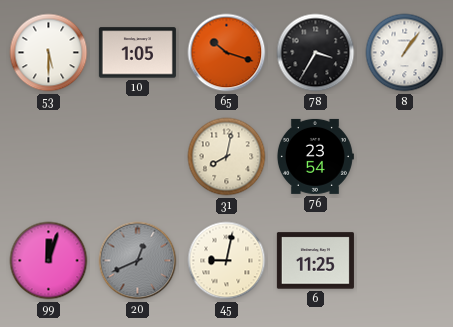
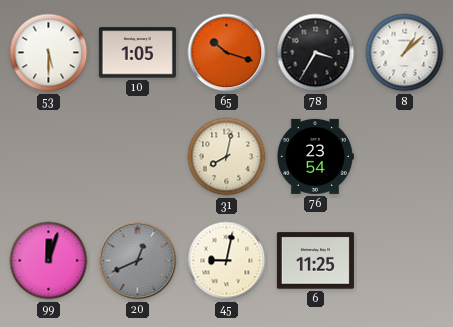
8: 1:06 -> 1:08
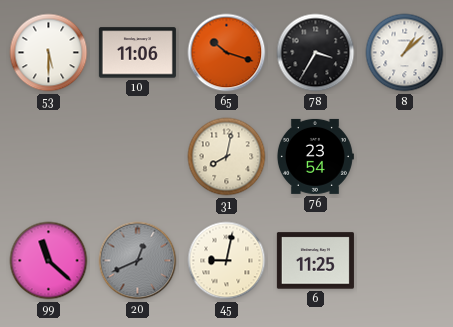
10: 1:05 -> 11:06
99: 12:03 -> 11:22
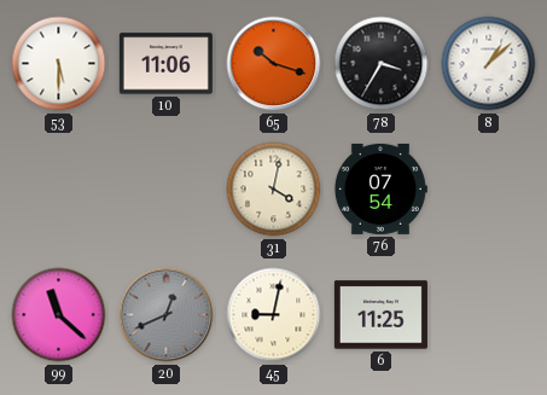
31: 8:02 -> 4:02
76: 23:54 -> 07:54
